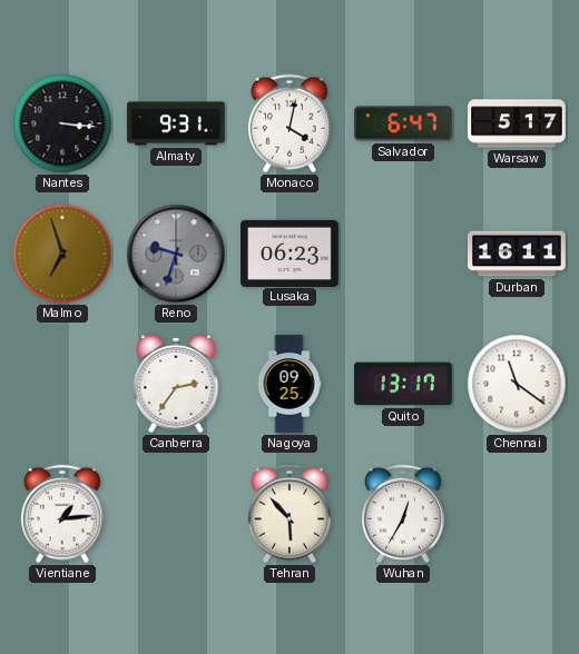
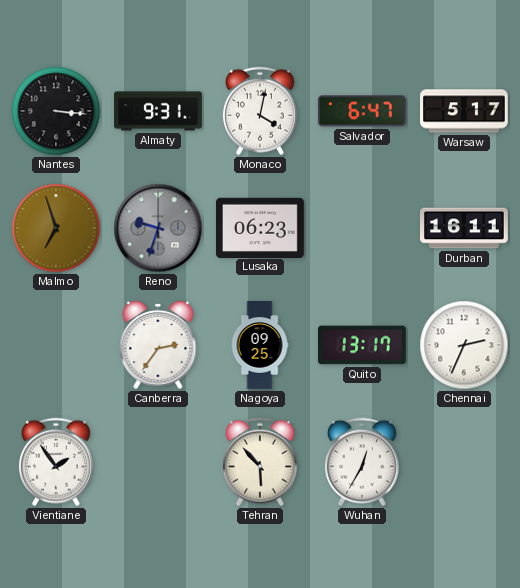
Chennai: 11:21 -> 2:34
Vientiane: 1:14 -> 1:54
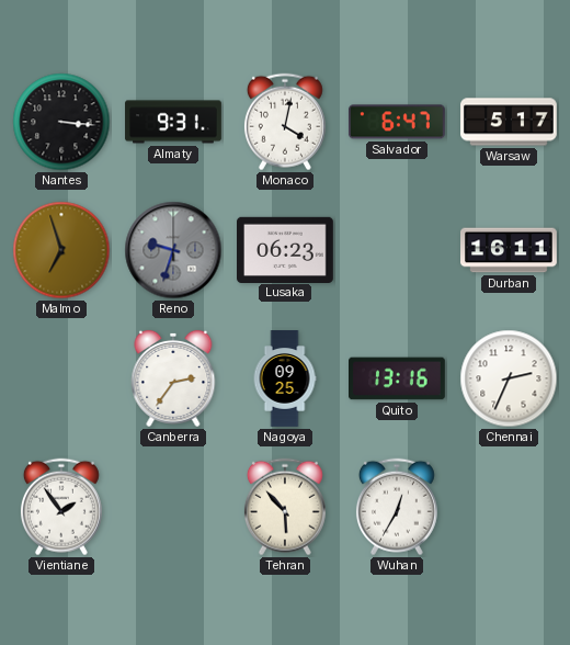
Quito: 13:17 -> 13:16
